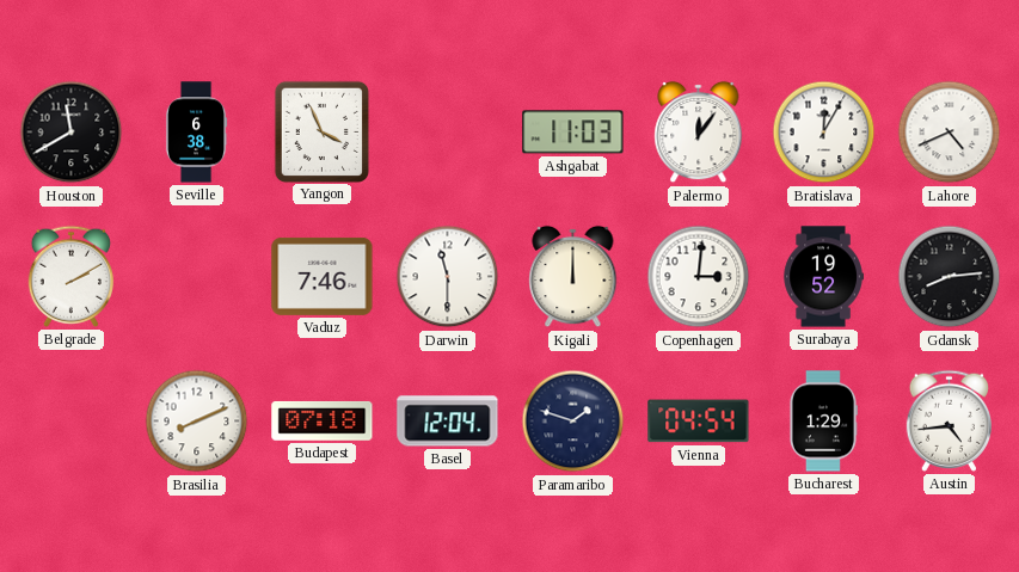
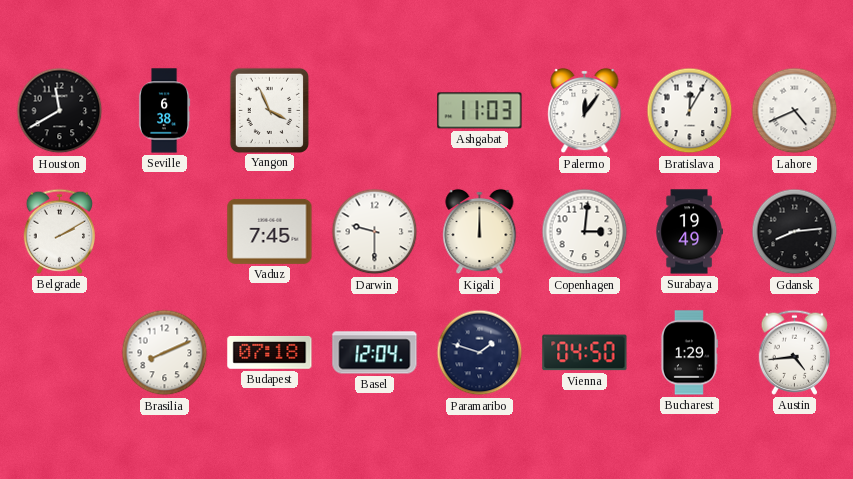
Vaduz: 7:46 -> 7:45
Darwin: 11:30 -> 9:30
Surabaya: 19:52 -> 19:49
Vienna: 04:54 -> 04:50
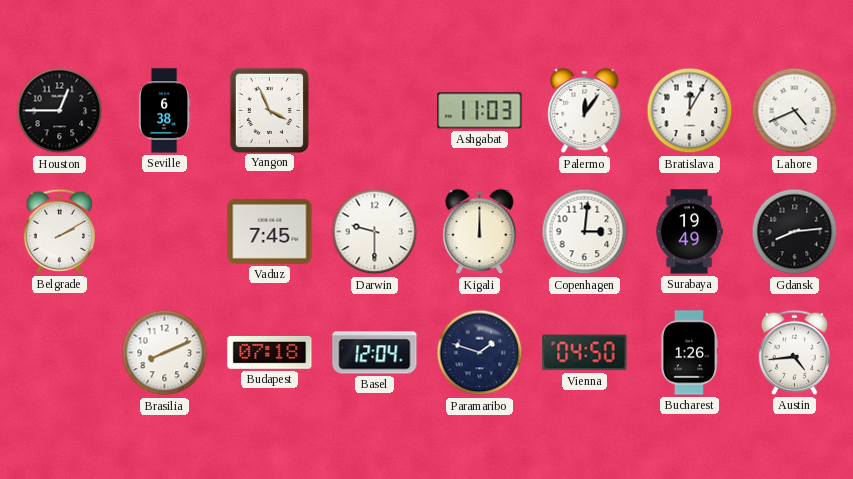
Houston: 11:40 -> 12:45
Bucharest: 1:29 -> 1:26
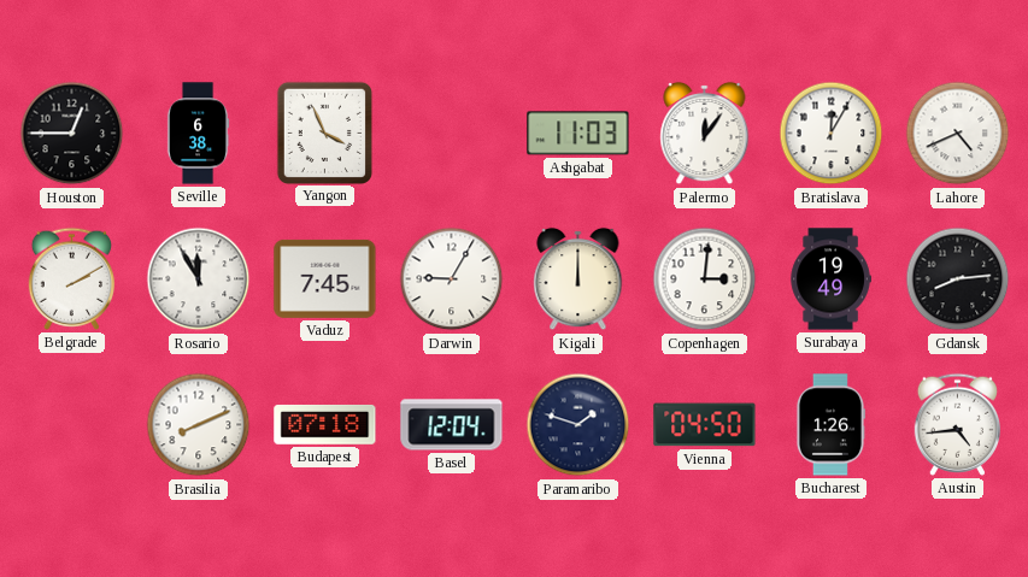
Rosario: none -> 11:55
Darwin: 9:30 -> 9:05
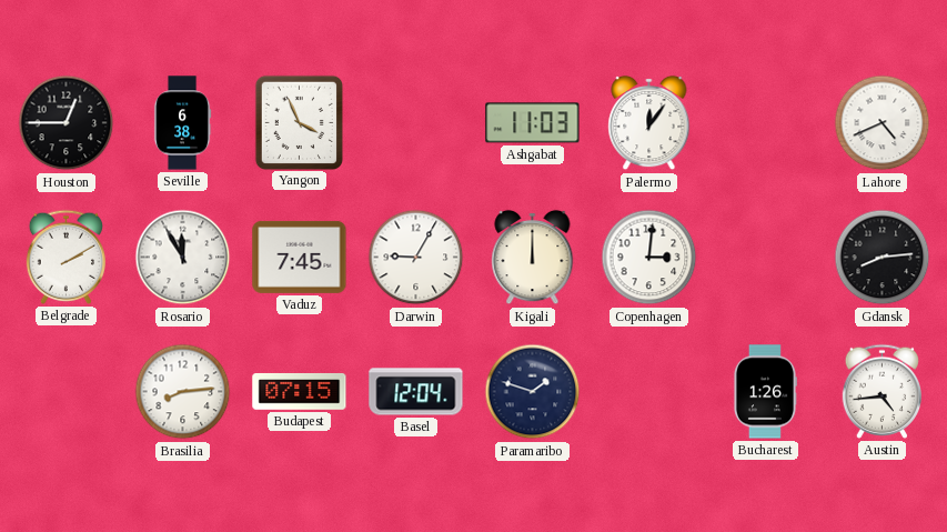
Bratislava: 12:05 -> none
Surabaya: 19:49 -> none
Brasilia: 8:11 -> 8:14
Budapest: 07:18 -> 07:15
Vienna: 04:50 -> none
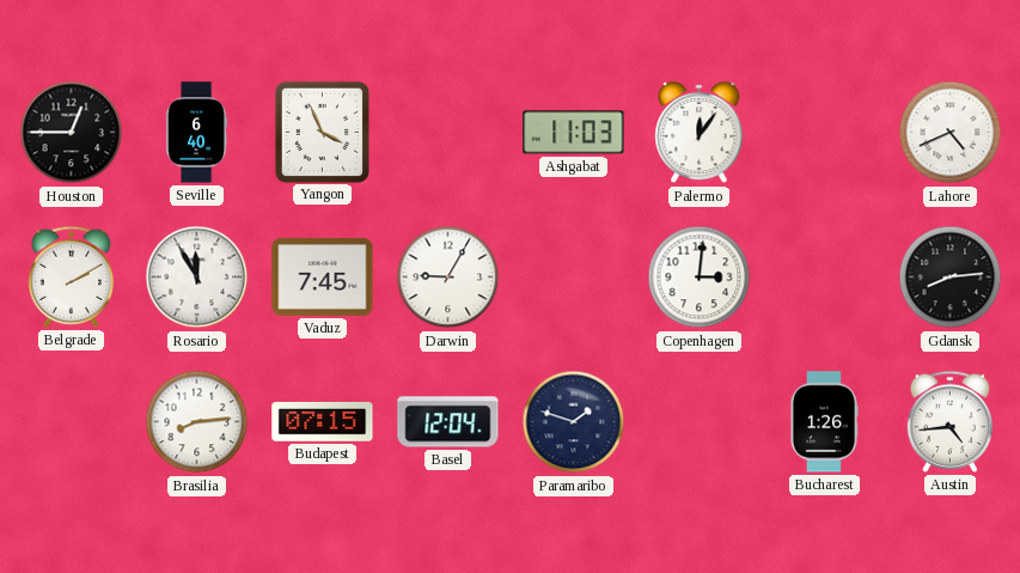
Seville: 6:38 -> 6:40
Kigali: 12:00 -> none
